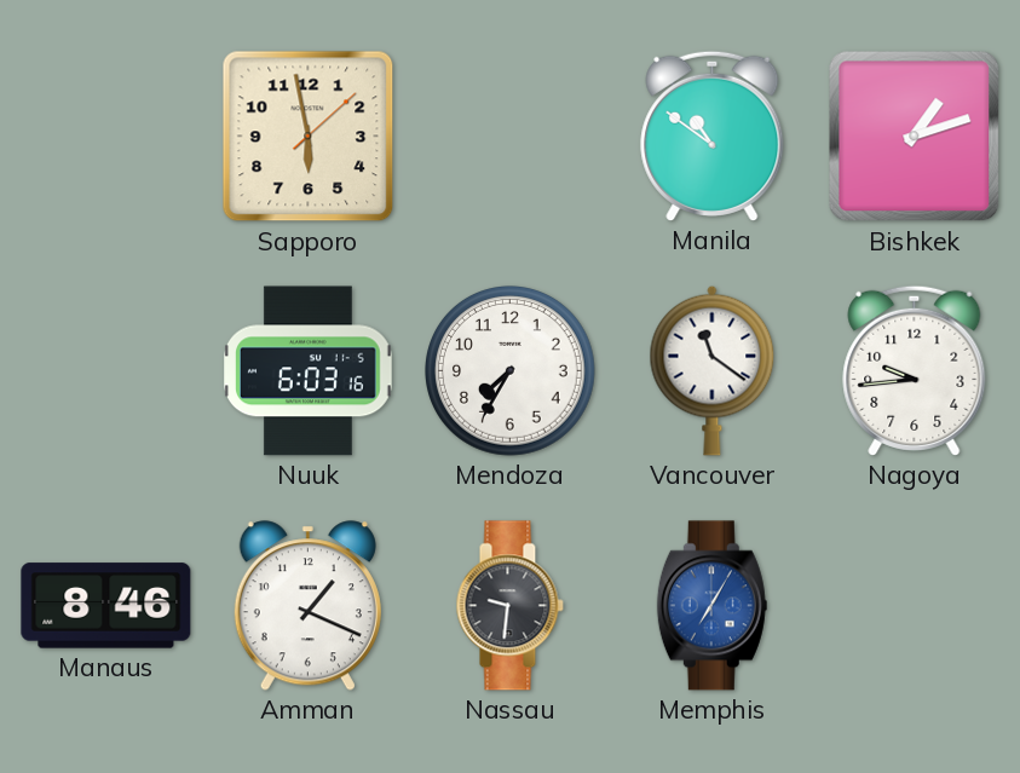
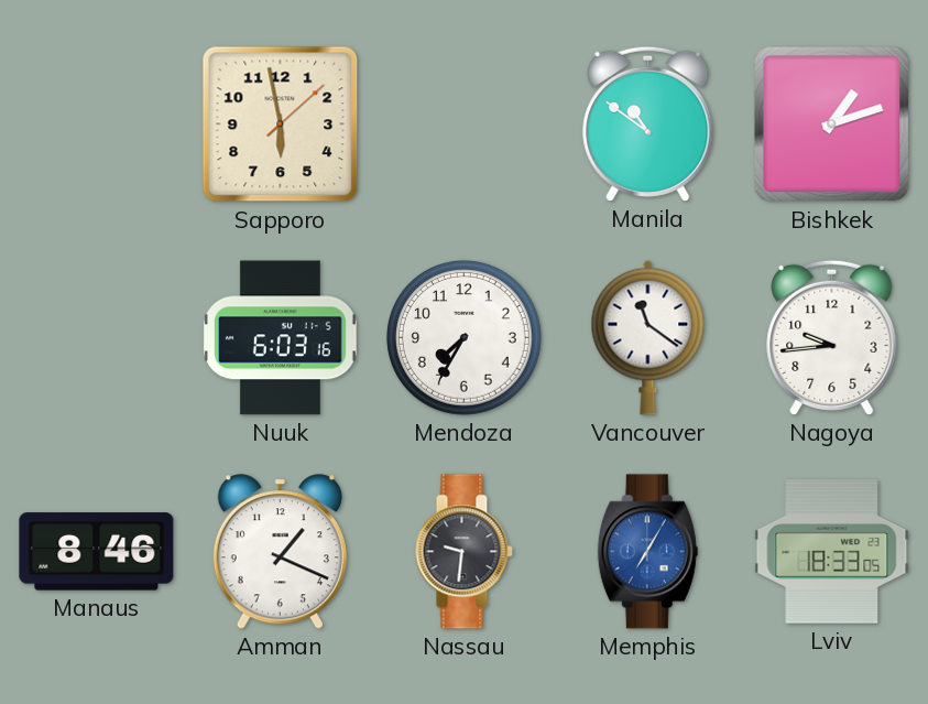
Lviv: none -> 18:33
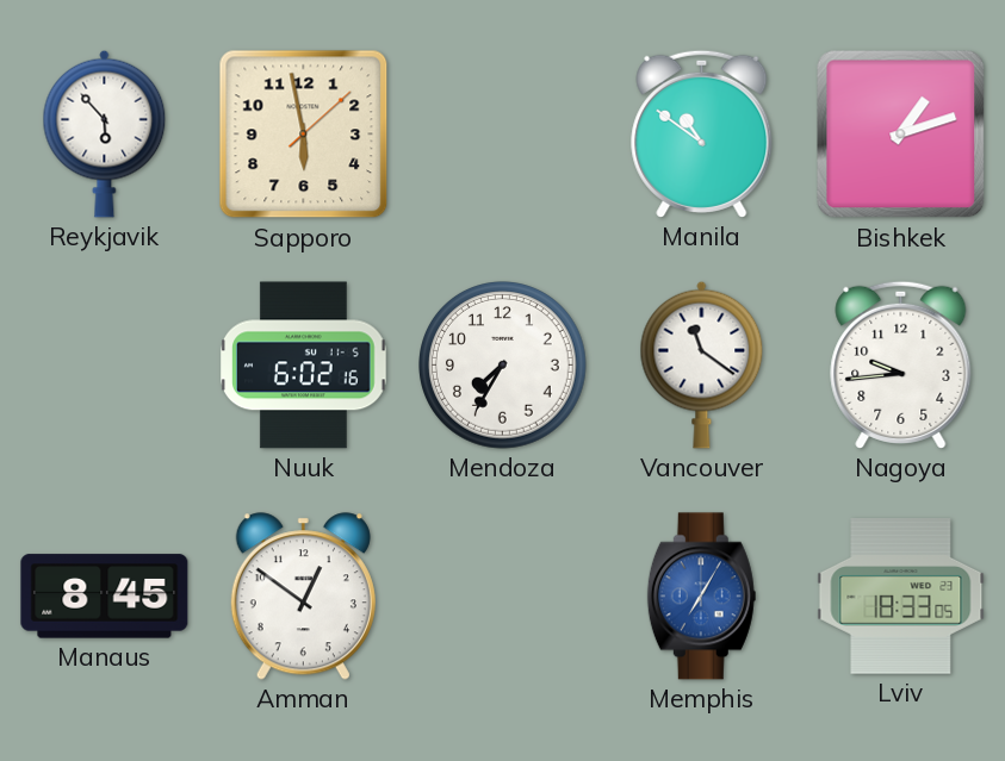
Reykjavik: none -> 5:53
Nuuk: 6:03 -> 6:02
Manaus: 8:46 -> 8:45
Amman: 1:19 -> 12:51
Nassau: 9:31 -> none
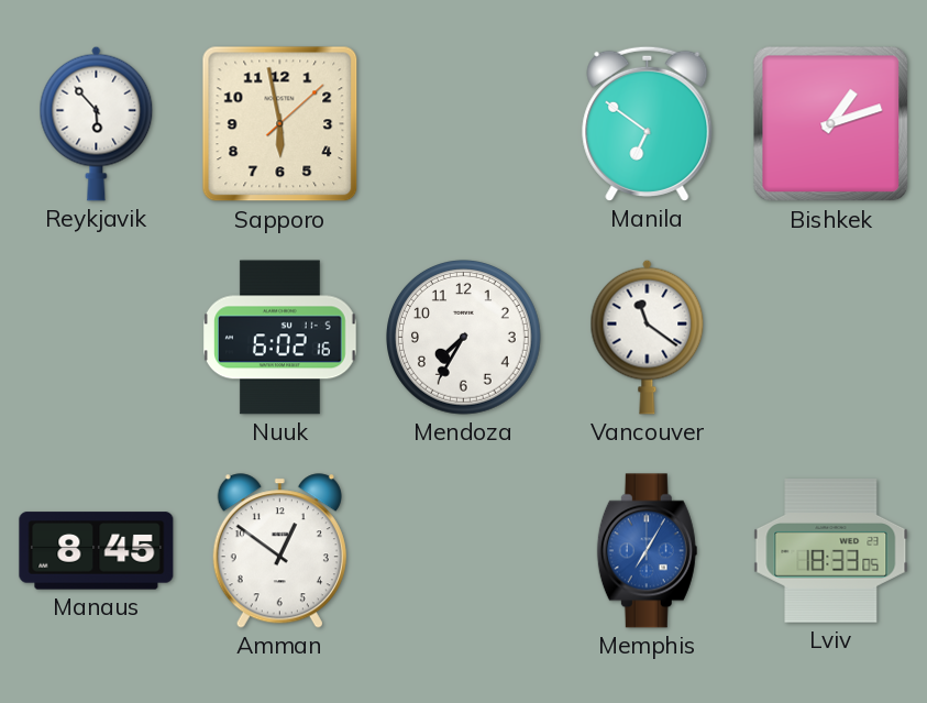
Manila: 10:51 -> 6:51
Nagoya: 9:44 -> none
